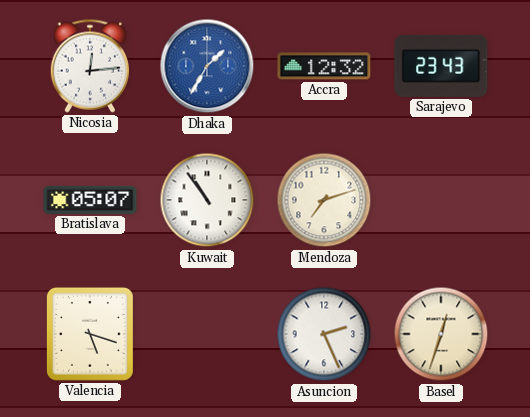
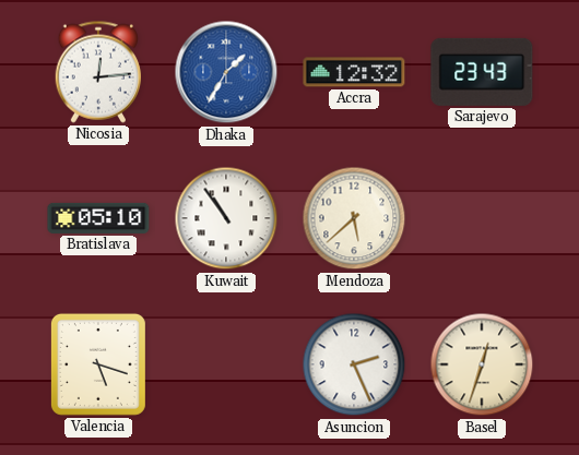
Bratislava: 05:07 -> 05:10
Mendoza: 7:12 -> 5:38
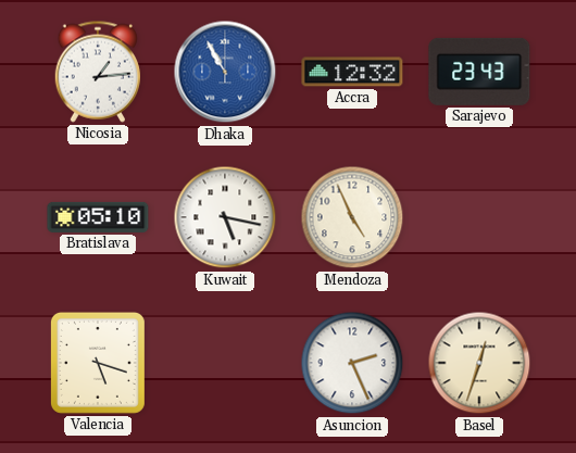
Nicosia: 12:14 -> 1:14
Dhaka: 1:35 -> 10:55
Kuwait: 10:54 -> 5:17
Mendoza: 5:38 -> 4:56
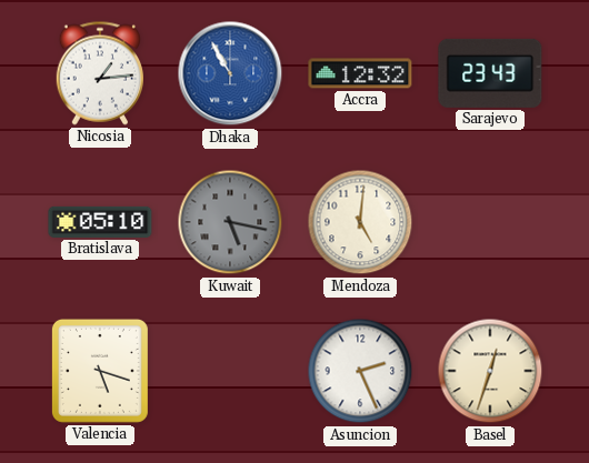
Kuwait dial: white -> grey
Mendoza: 4:56 -> 5:01
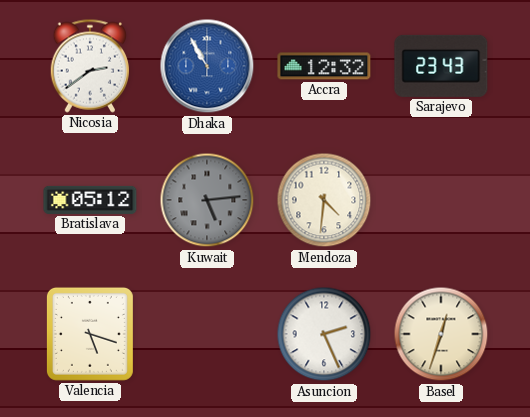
Nicosia: 1:14 -> 2:39
Bratislava: 05:10 -> 05:12
Kuwait: 5:17 -> 5:14
Mendoza: 5:01 -> 4:31
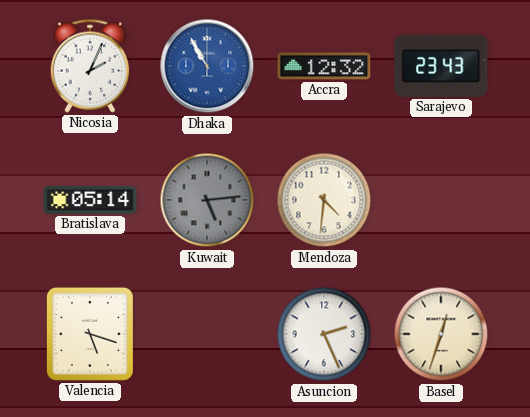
Nicosia: 2:39 -> 2:04
Bratislava: 05:12 -> 05:14
